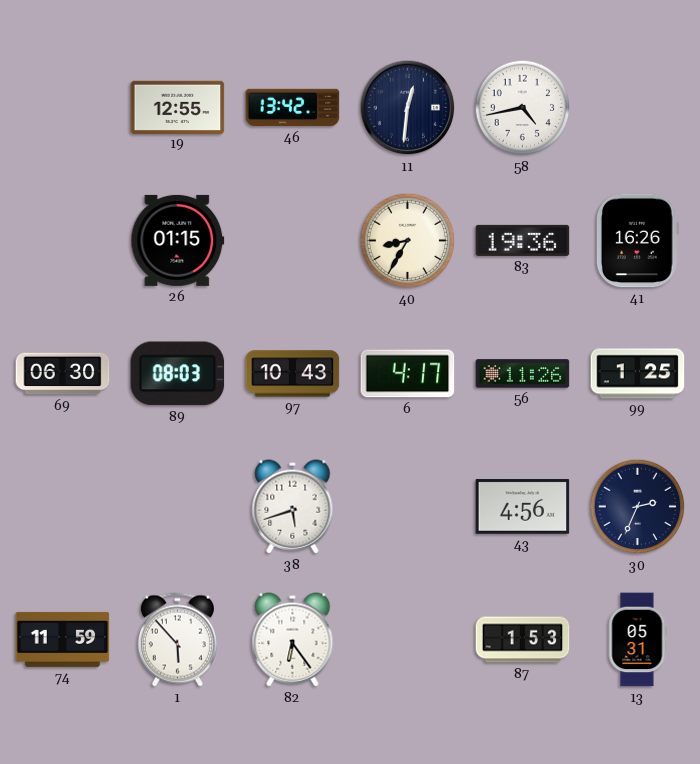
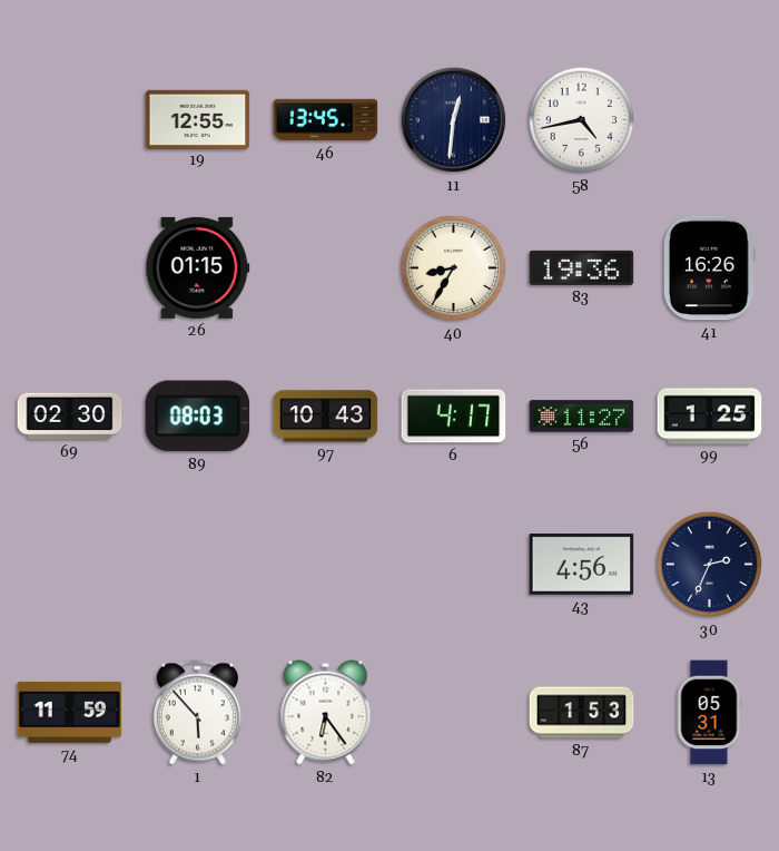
46: 13:42 -> 13:45
69: 06:30 -> 02:30
56: 11:26 -> 11:27
38: 5:42 -> none
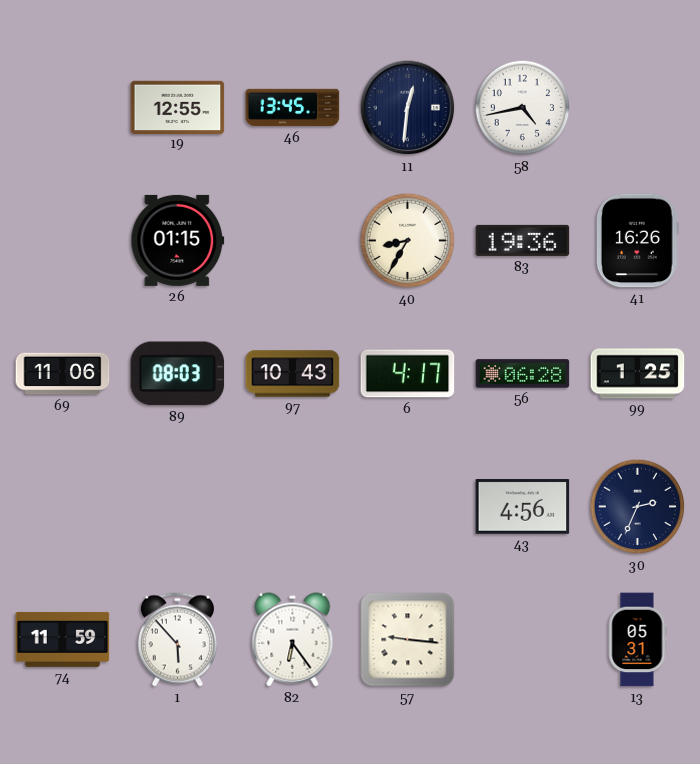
69: 02:30 -> 11:06
56: 11:27 -> 06:28
57: none -> 9:16
87: 1:53 -> none
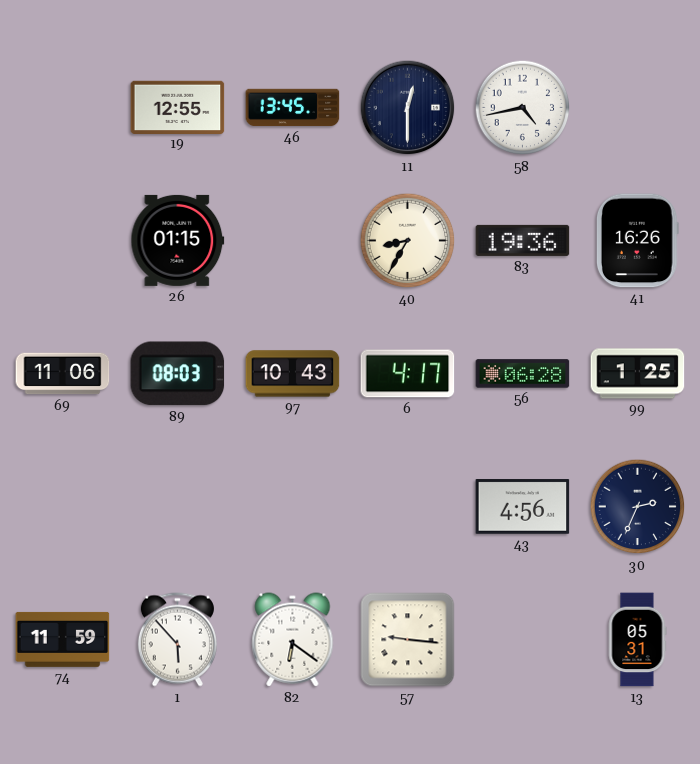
11: 12:31 -> 12:30
82: 6:24 -> 6:21
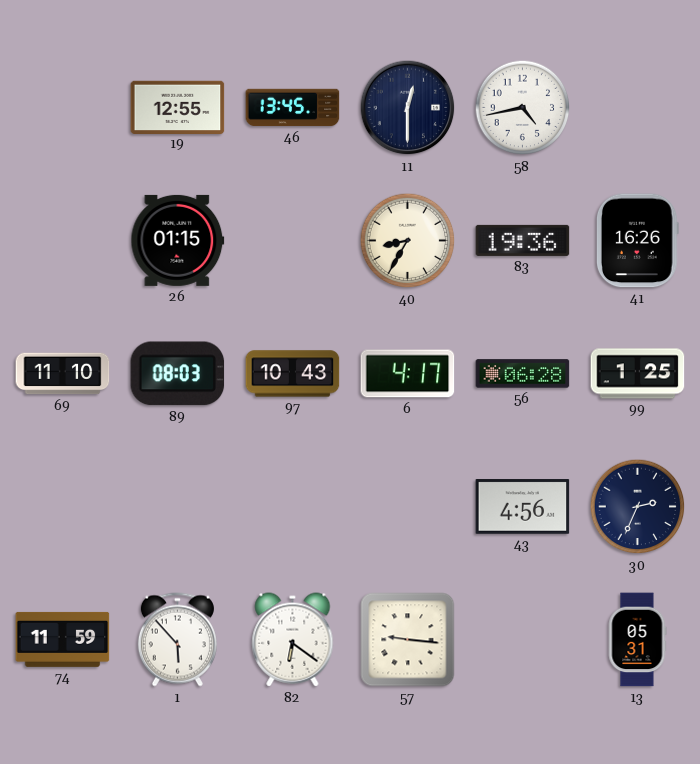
69: 11:06 -> 11:10
